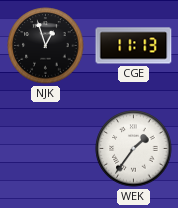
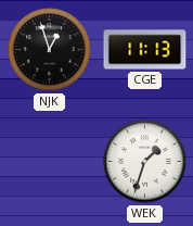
WEK: 1:36 -> 1:33
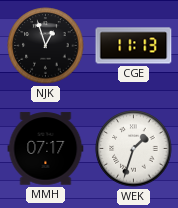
MMH: none -> 07:17
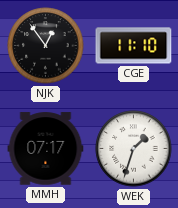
NJK: 12:57 -> 12:54
CGE: 11:13 -> 11:10
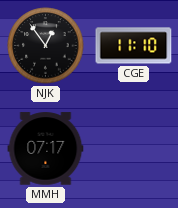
WEK: 1:33 -> none
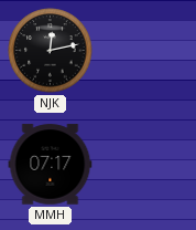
NJK: 12:54 -> 12:13
CGE: 11:10 -> none
